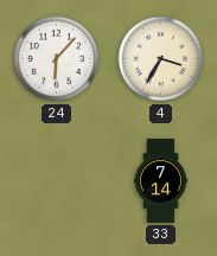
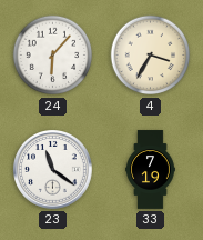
23: none -> 11:21
33: 7:14 -> 7:19
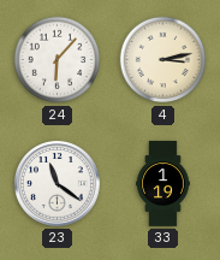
4: 3:35 -> 3:13
33: 7:19 -> 1:19
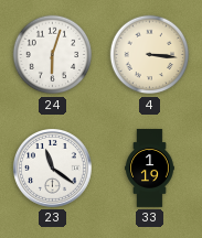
24: 6:07 -> 6:03
4: 3:13 -> 3:16
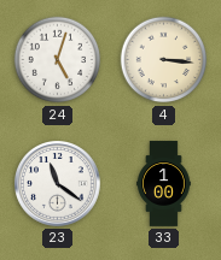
24: 6:03 -> 5:03
33: 1:19 -> 1:00
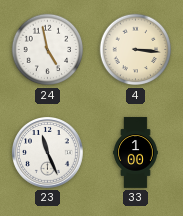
24: 5:03 -> 4:58
23: 11:21 -> 11:26
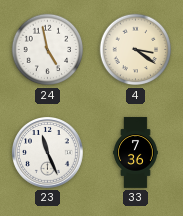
4: 3:16 -> 3:21
33: 1:00 -> 7:36
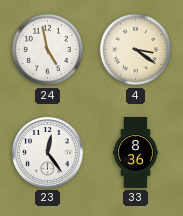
23: 11:26 -> 12:24
33: 7:36 -> 8:36
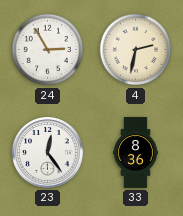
24: 4:58 -> 2:55
4: 3:21 -> 2:32
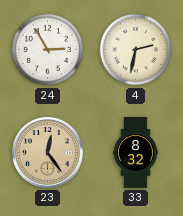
23 dial: white -> champagne
33: 8:36 -> 8:32
